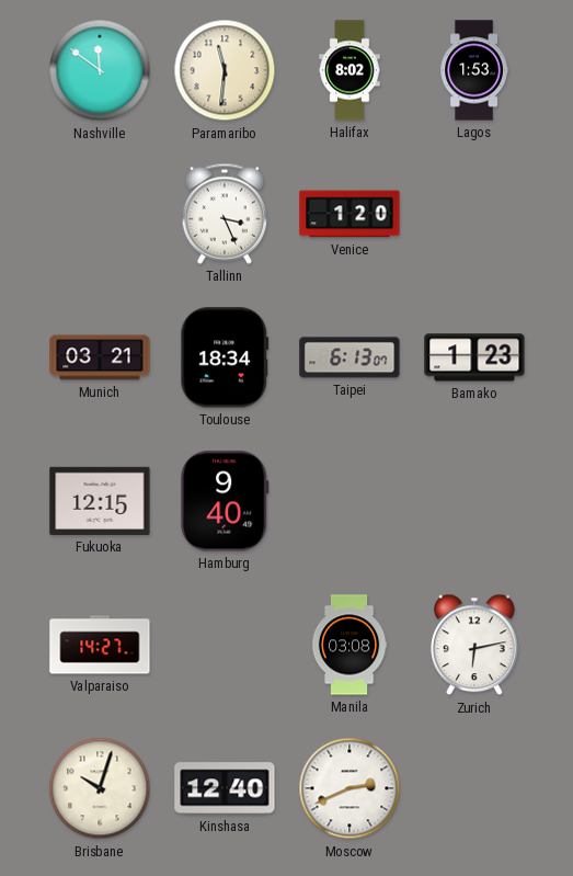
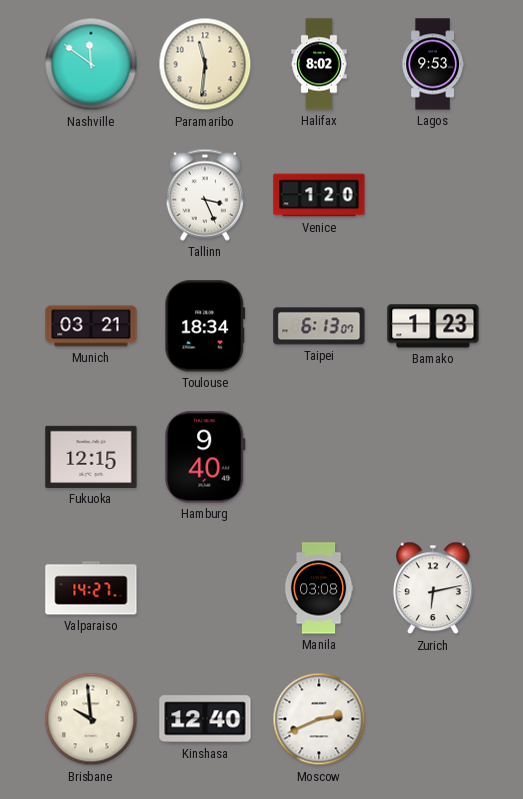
Lagos: 1:53 -> 9:53
Brisbane: 10:03 -> 9:59
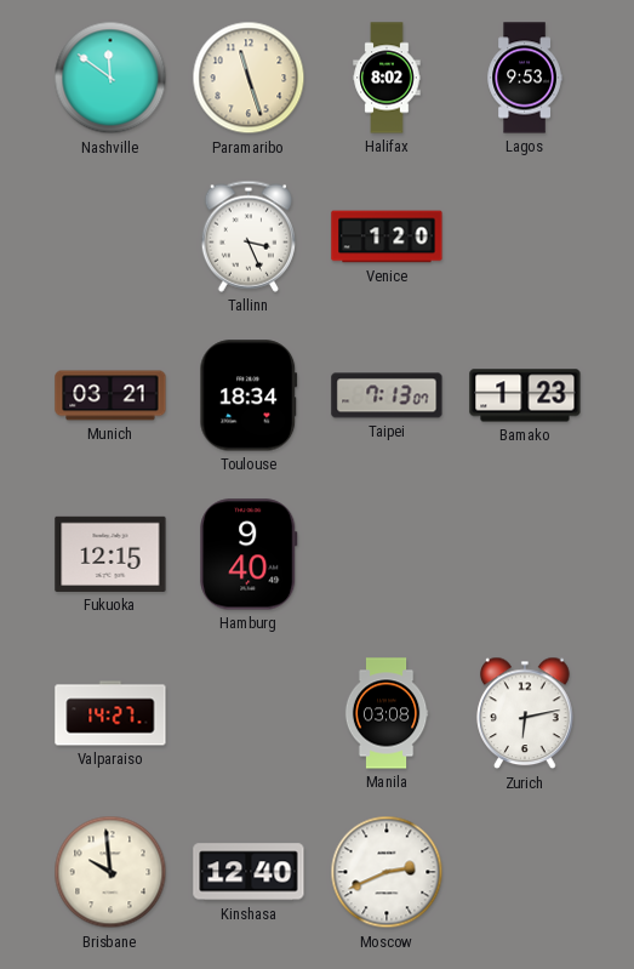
Paramaribo: 11:31 -> 11:27
Taipei: 6:13 -> 7:13
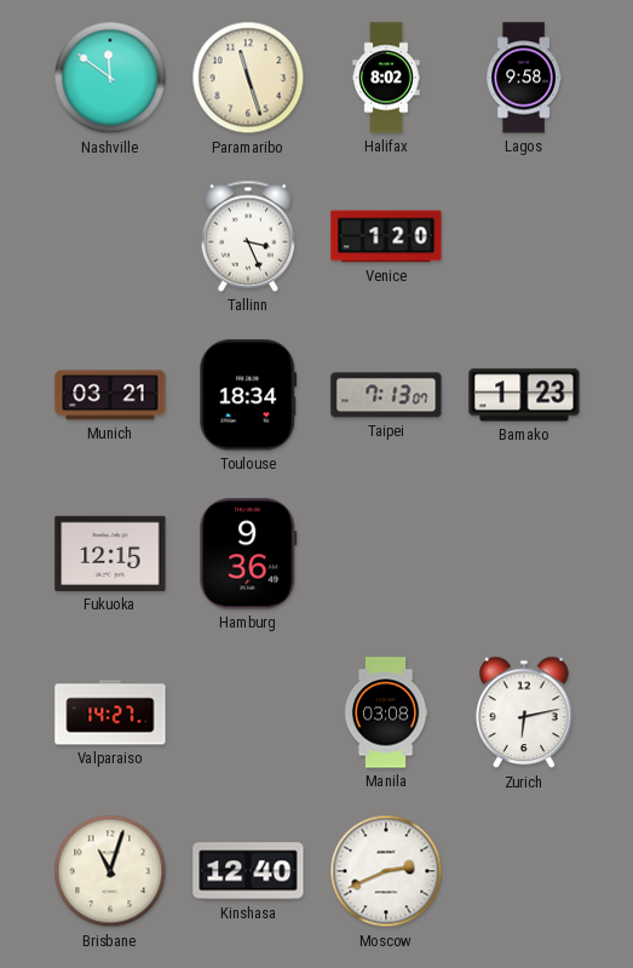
Lagos: 9:53 -> 9:58
Hamburg: 9:40 -> 9:36
Brisbane: 9:59 -> 11:03
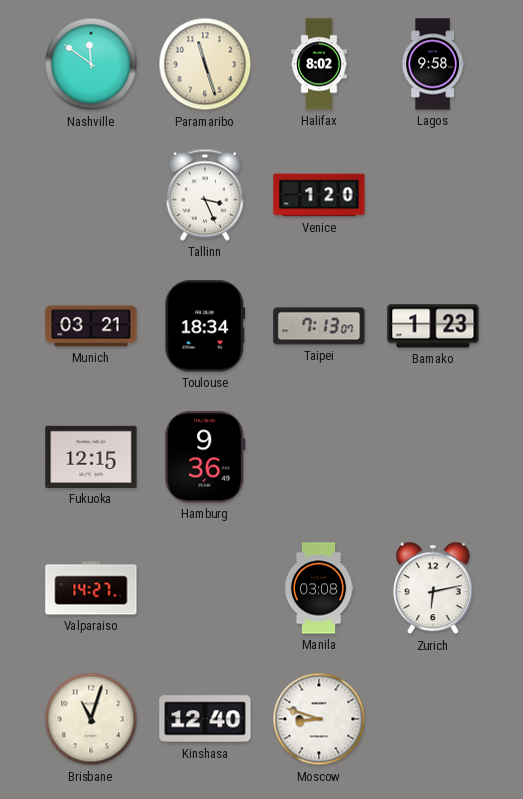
Moscow: 2:41 -> 8:48
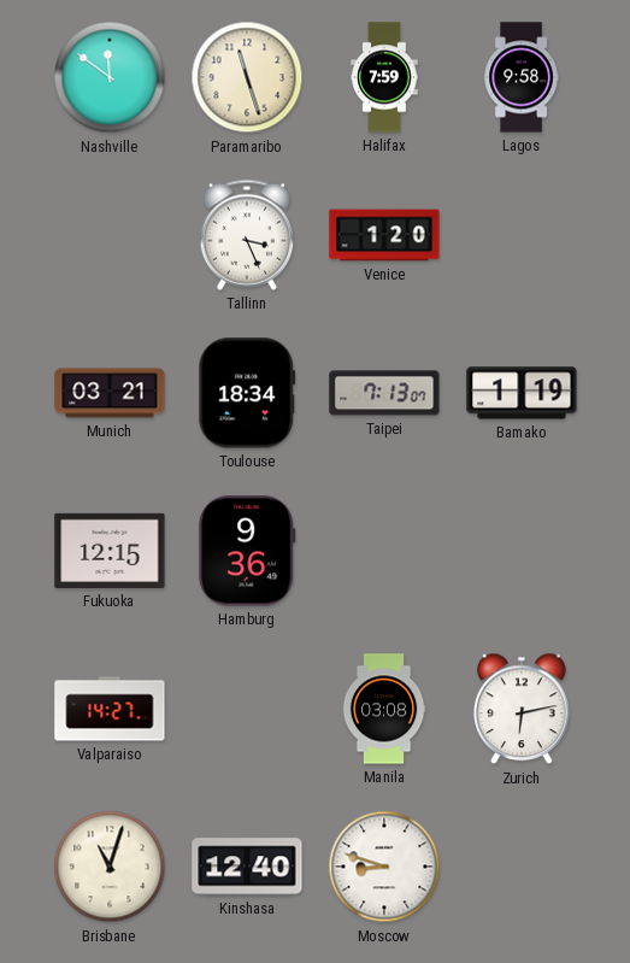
Halifax: 8:02 -> 7:59
Bamako: 1:23 -> 1:19
